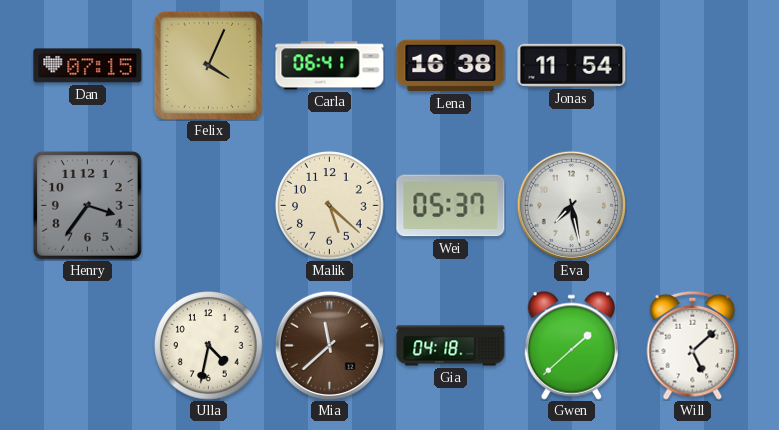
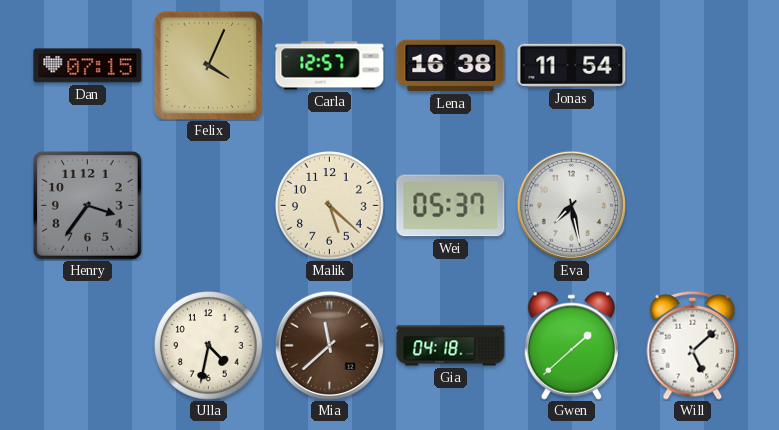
Carla: 06:41 -> 12:57
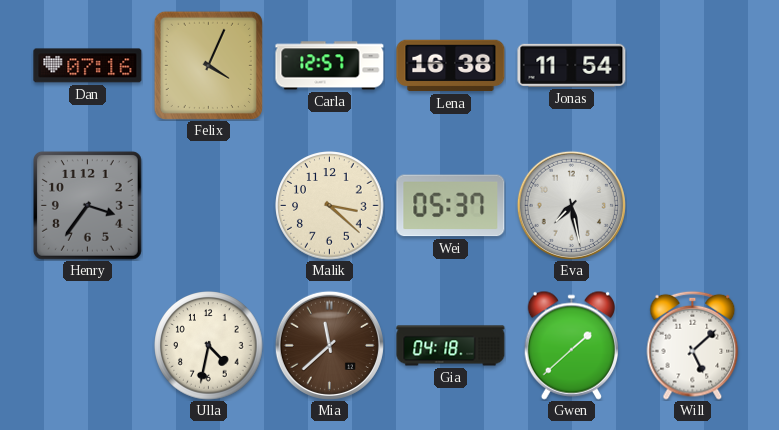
Dan: 07:15 -> 07:16
Malik: 5:22 -> 3:22
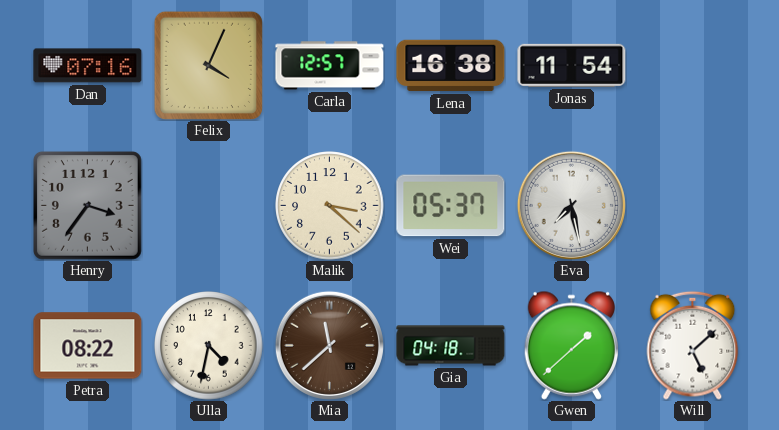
Petra: none -> 08:22
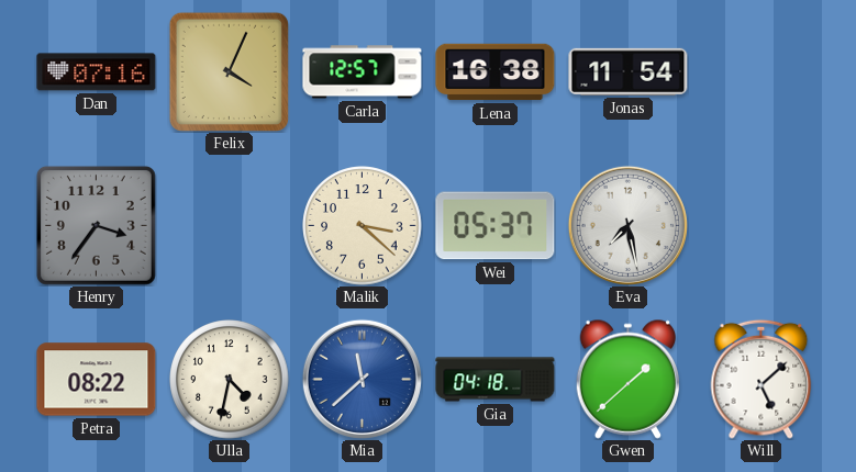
Mia dial: brown -> blue
